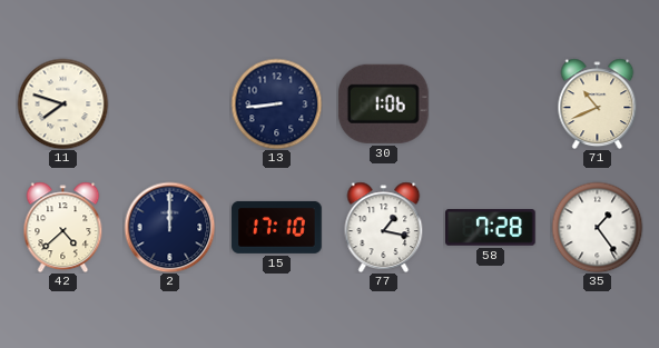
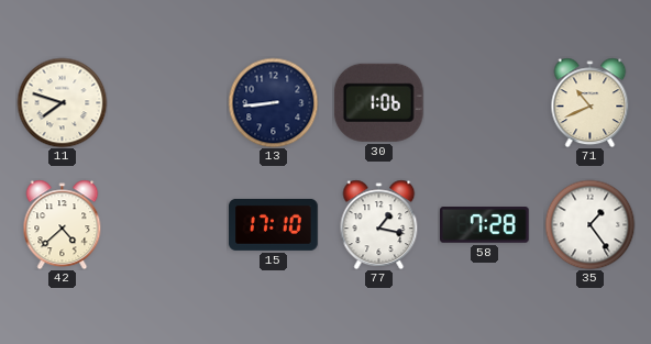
2: 12:00 -> none
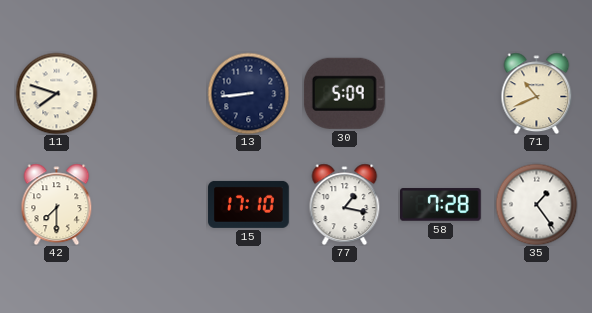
30: 1:06 -> 5:09
42: 4:38 -> 7:30
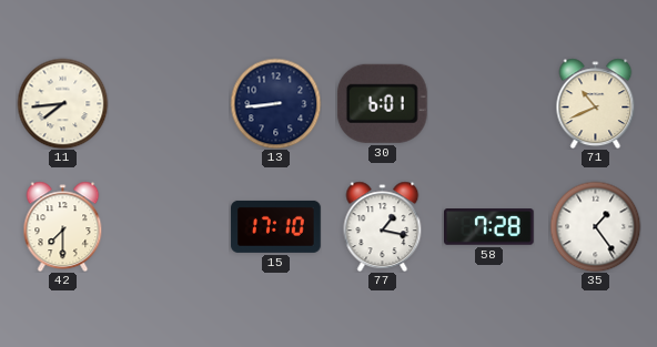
11: 7:48 -> 7:44
30: 5:09 -> 6:01
